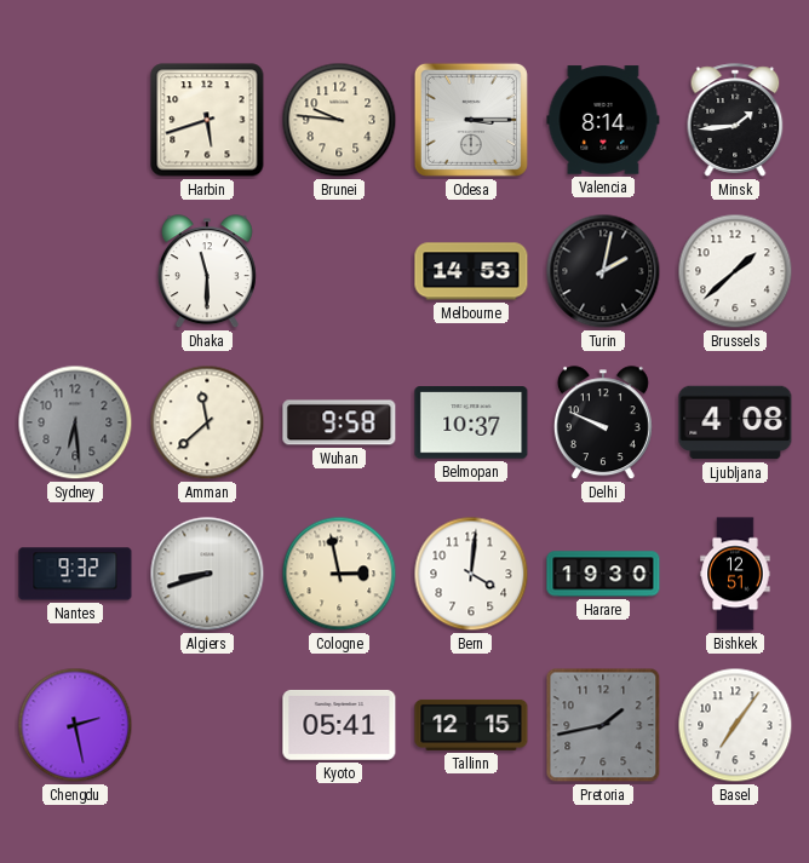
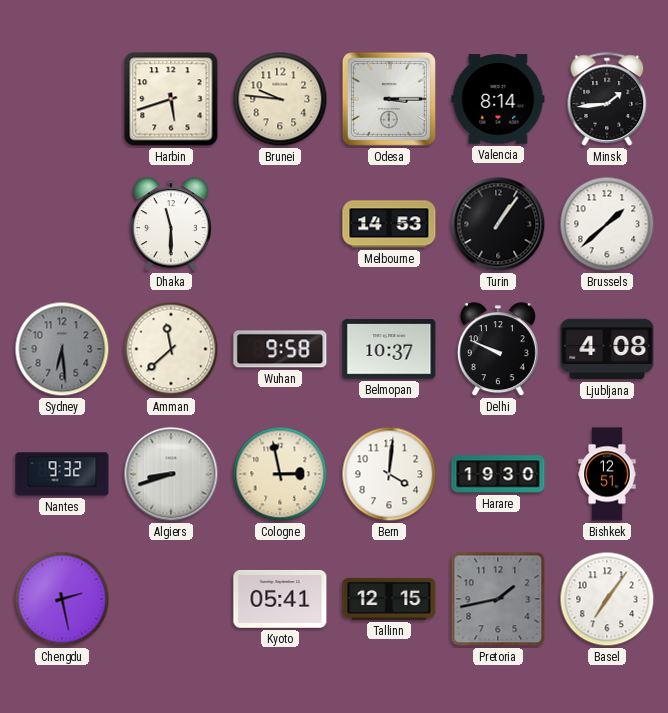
Turin: 2:02 -> 1:06
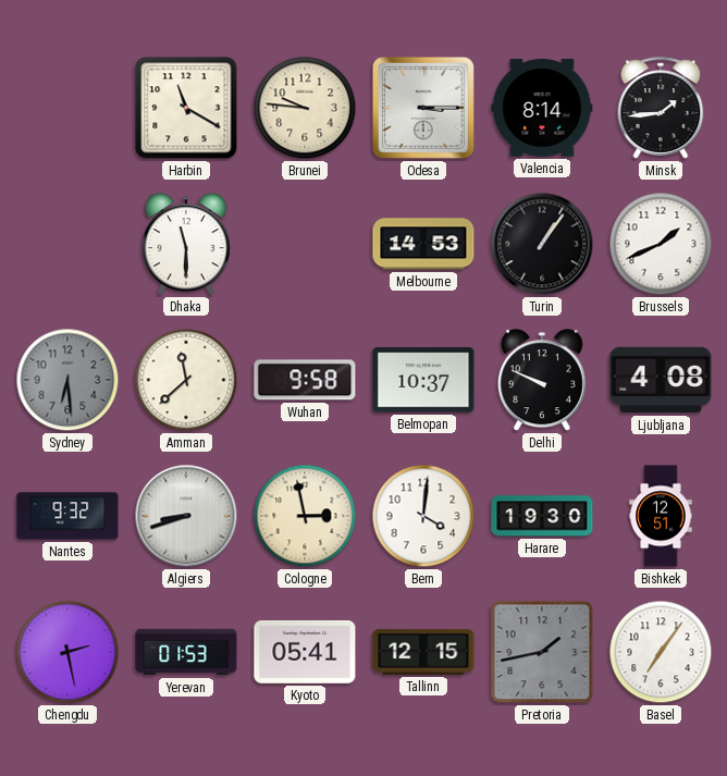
Harbin: 5:42 -> 11:20
Brussels: 1:38 -> 1:41
Yerevan: none -> 01:53
